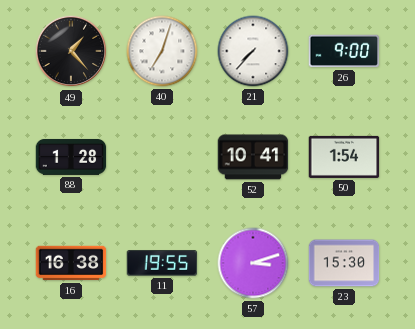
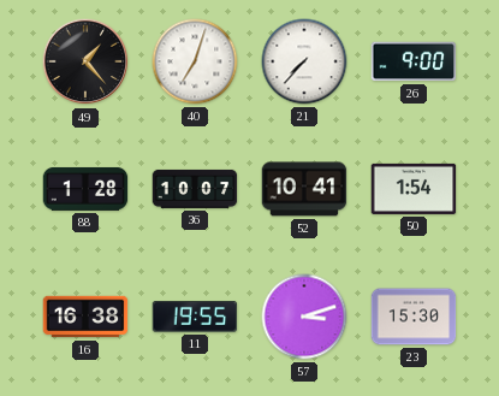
36: none -> 10:07
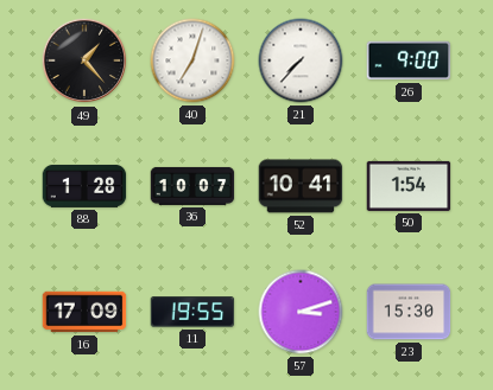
16: 16:38 -> 17:09
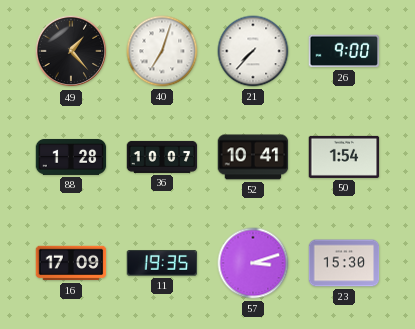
11: 19:55 -> 19:35
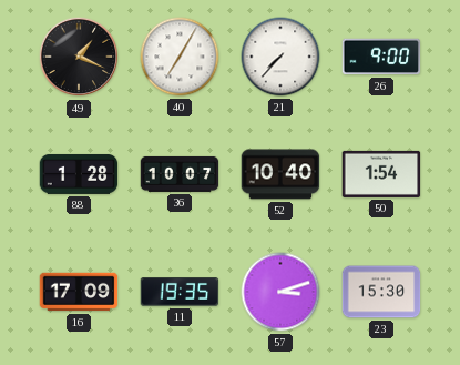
49: 1:23 -> 1:19
40: 7:03 -> 7:05
52: 10:41 -> 10:40
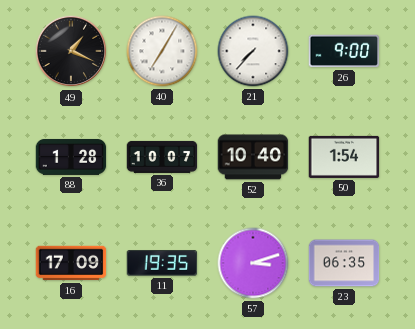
23: 15:30 -> 06:35
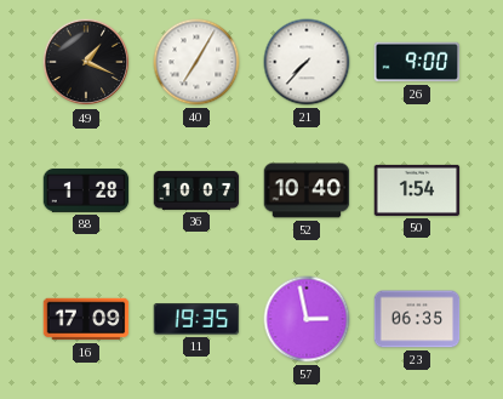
57: 3:12 -> 2:58
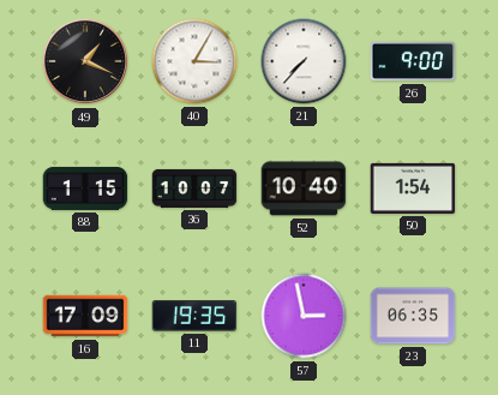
40: 7:05 -> 3:05
88: 1:28 -> 1:15
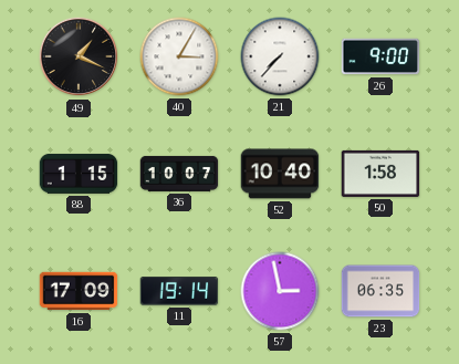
50: 1:54 -> 1:58
11: 19:35 -> 19:14
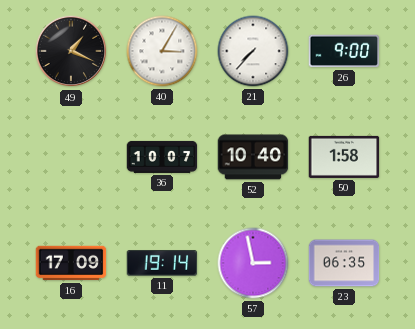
88: 1:15 -> none
